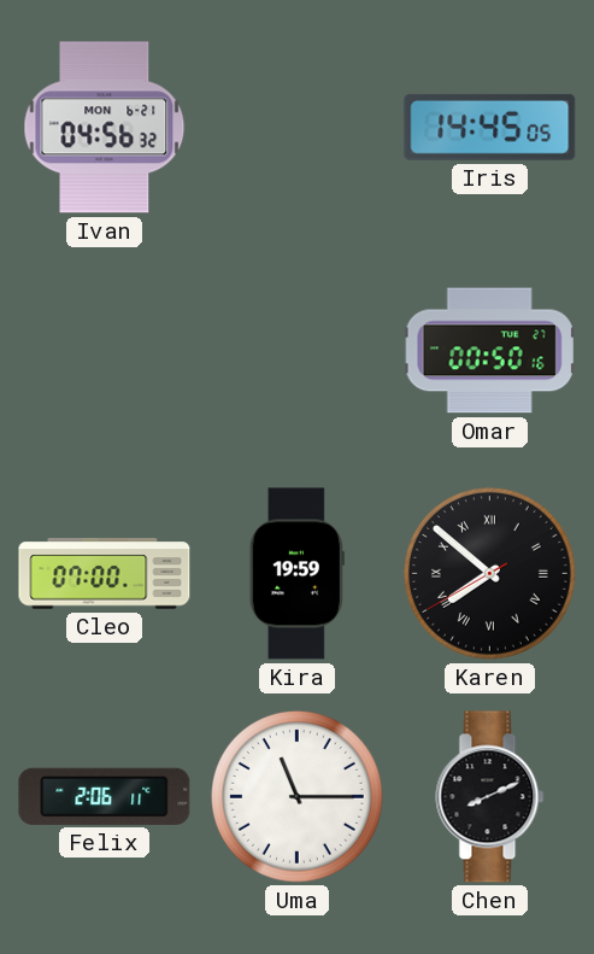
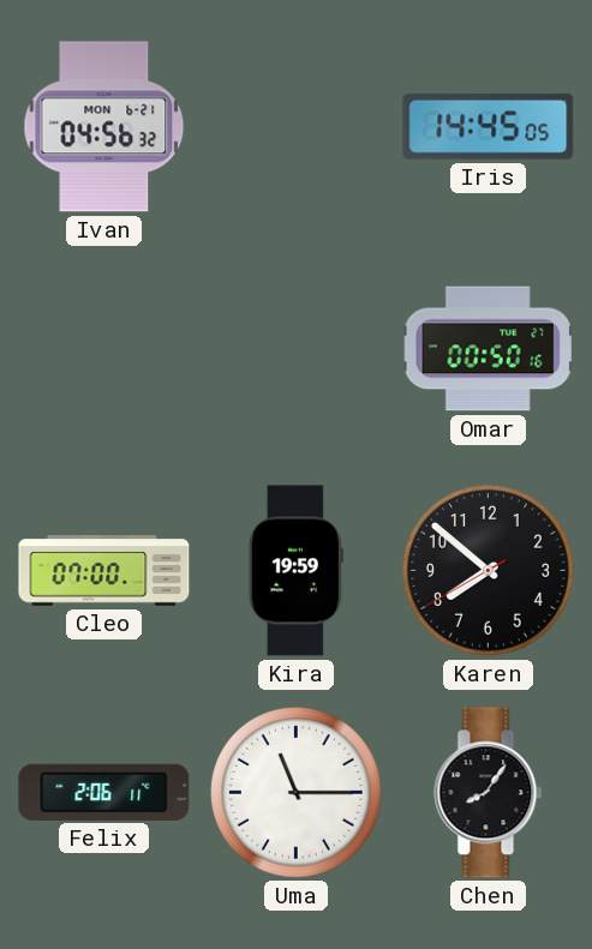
Karen numerals: Roman -> Arabic
Chen: 8:11 -> 8:06
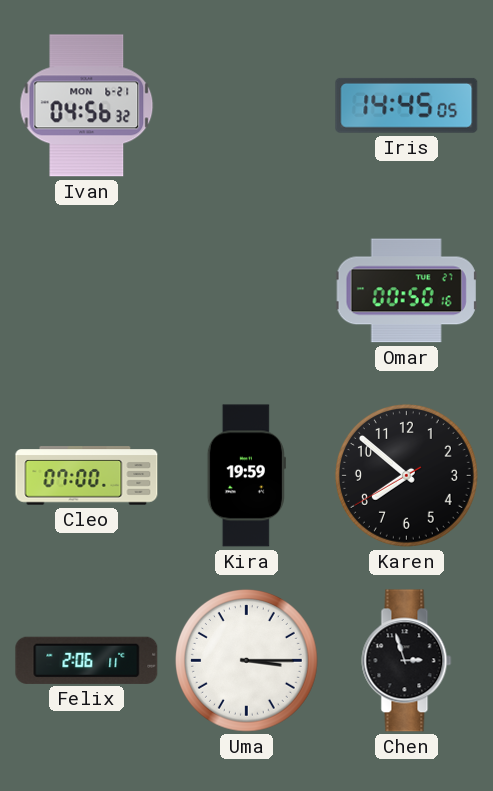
Uma: 11:15 -> 3:15
Chen: 8:06 -> 2:57
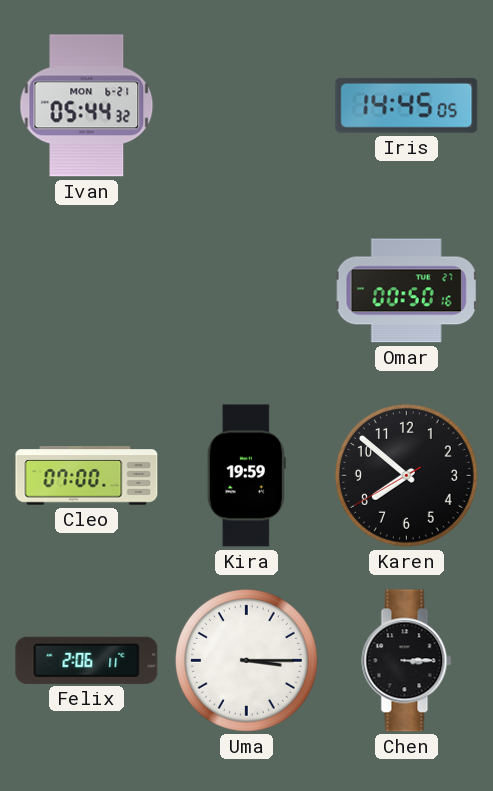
Ivan: 04:56 -> 05:44
Chen: 2:57 -> 3:15
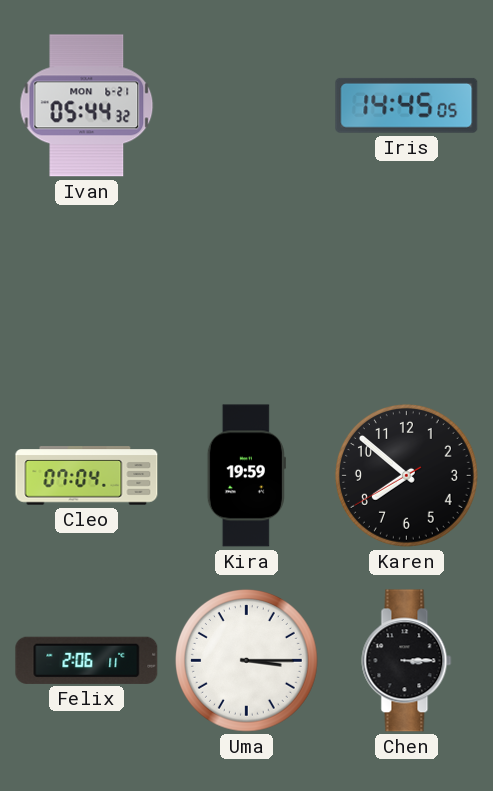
Omar: 00:50 -> none
Cleo: 07:00 -> 07:04
